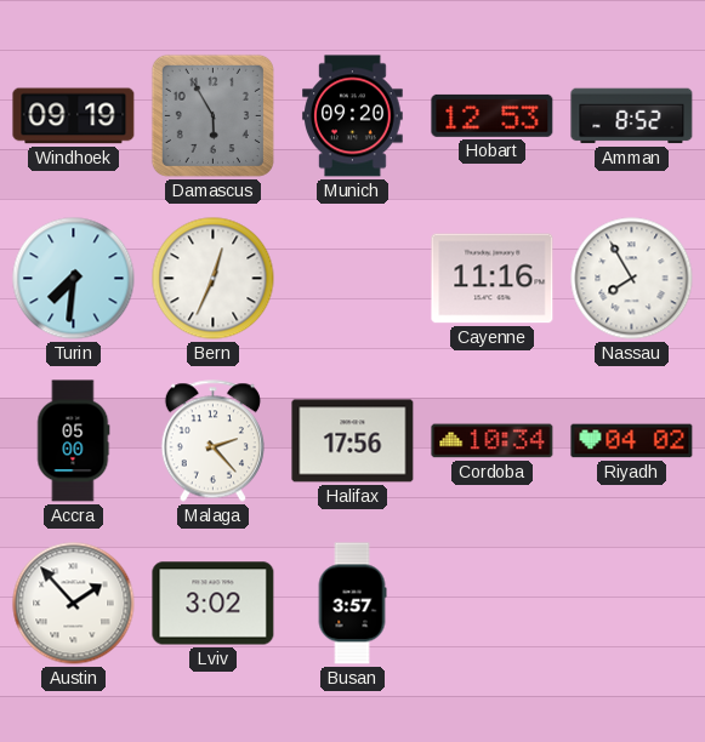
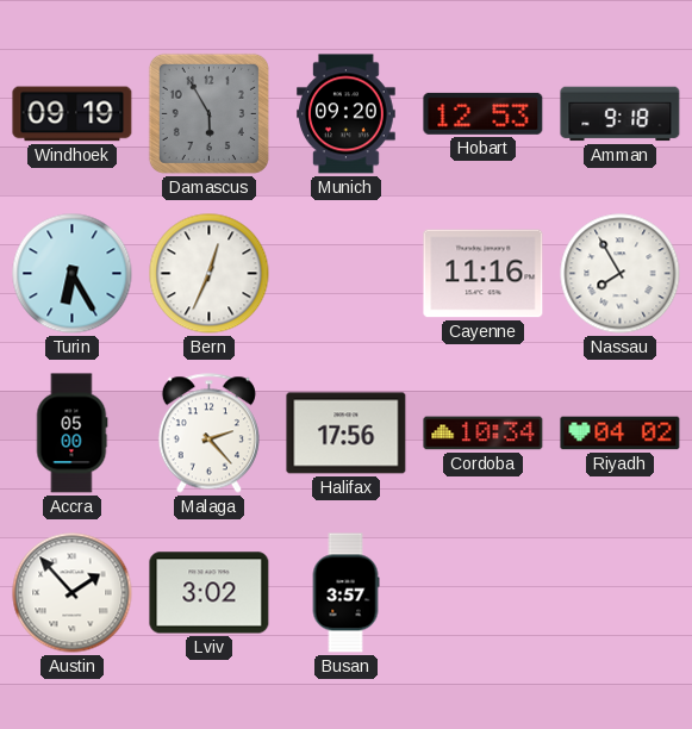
Amman: 8:52 -> 9:18
Turin: 7:31 -> 6:25
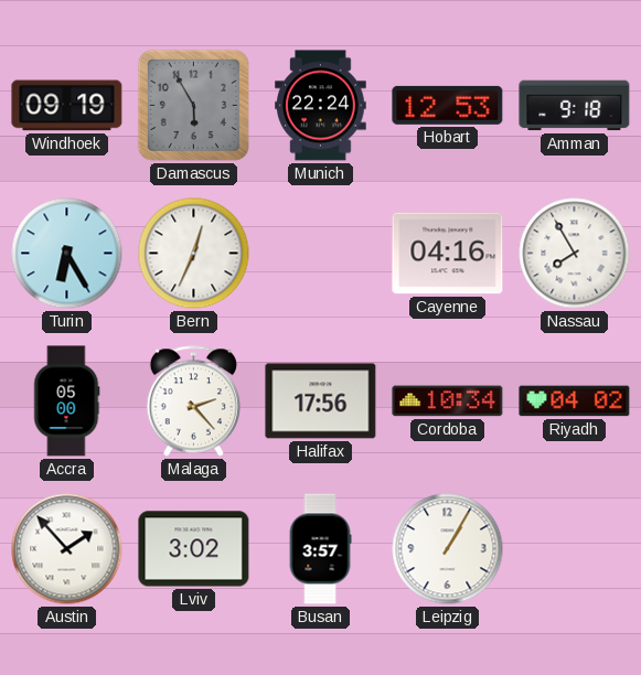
Munich: 09:20 -> 22:24
Cayenne: 11:16 -> 04:16
Leipzig: none -> 1:05
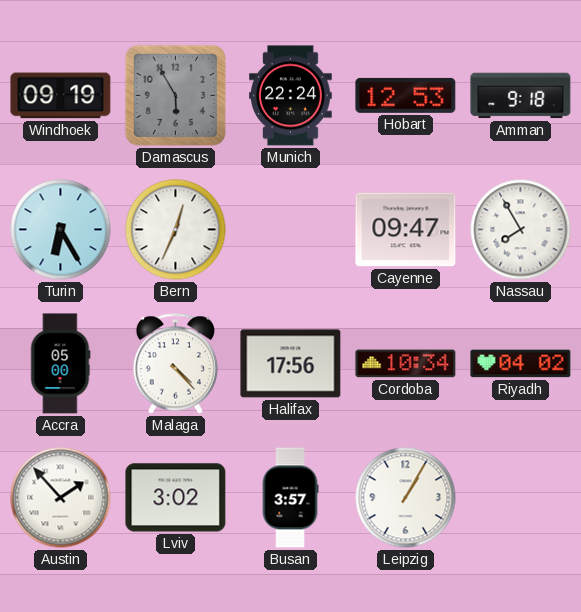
Cayenne: 04:16 -> 09:47
Malaga: 2:23 -> 4:23
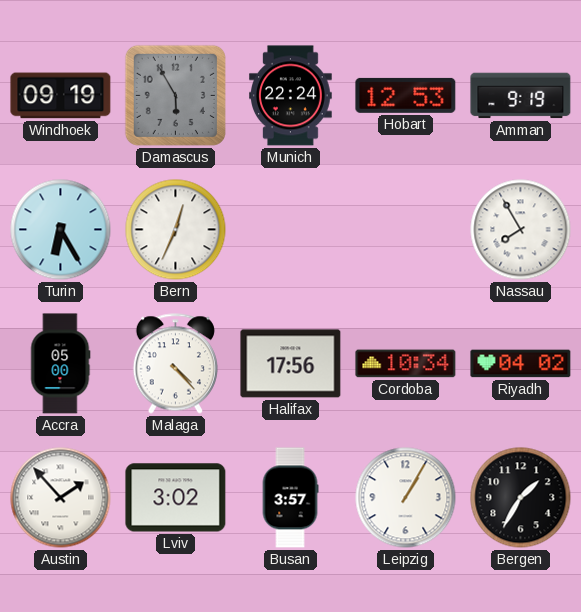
Amman: 9:18 -> 9:19
Cayenne: 09:47 -> none
Bergen: none -> 1:35
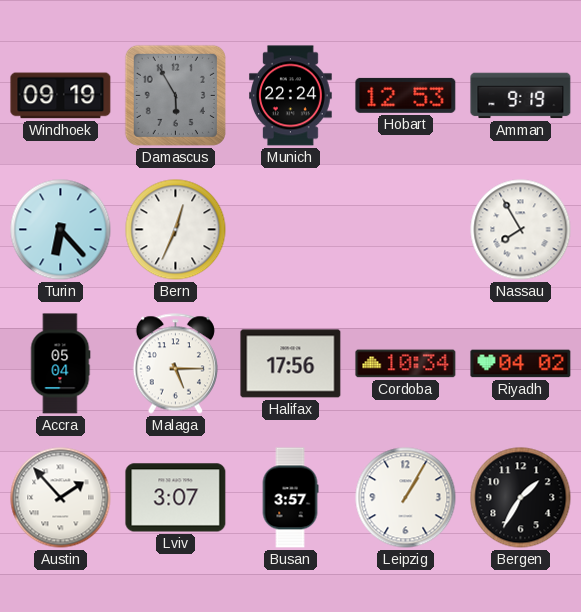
Turin: 6:25 -> 6:23
Accra: 05:00 -> 05:04
Malaga: 4:23 -> 5:15
Lviv: 3:02 -> 3:07
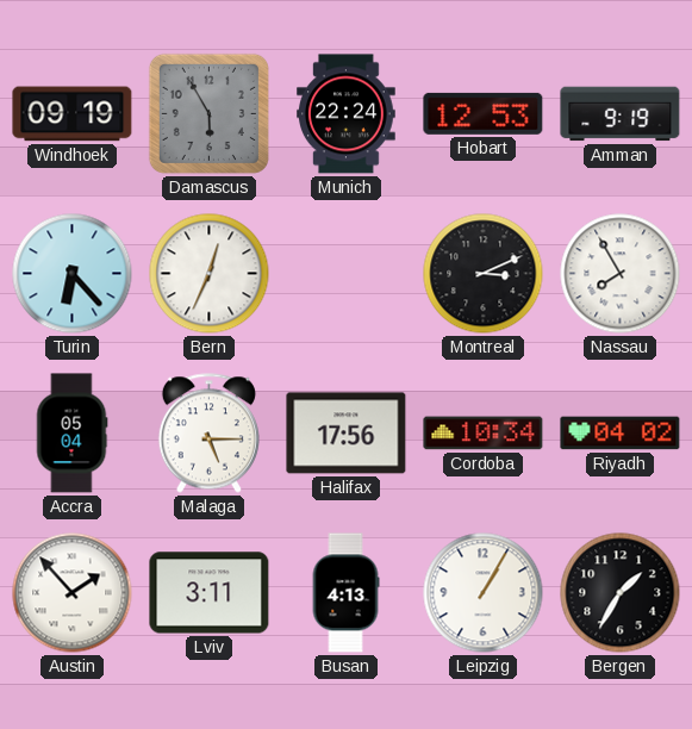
Montreal: none -> 3:11
Lviv: 3:07 -> 3:11
Busan: 3:57 -> 4:13
